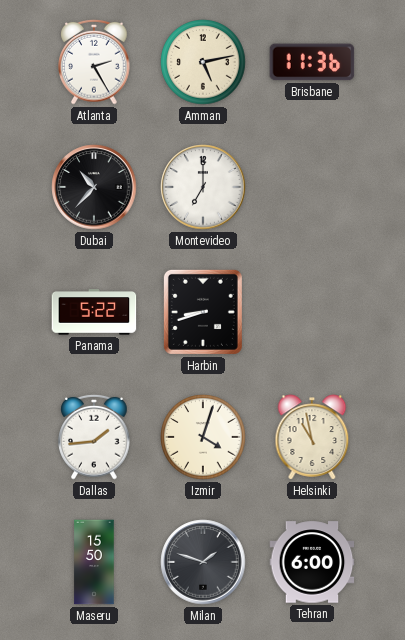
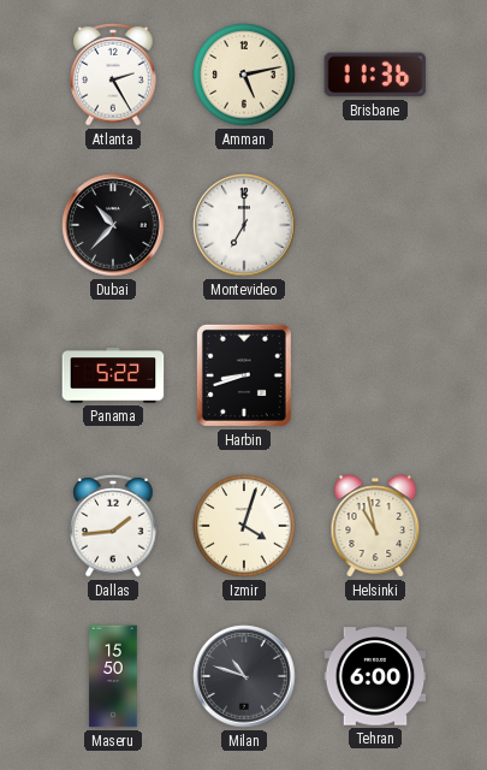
Milan: 1:48 -> 10:48
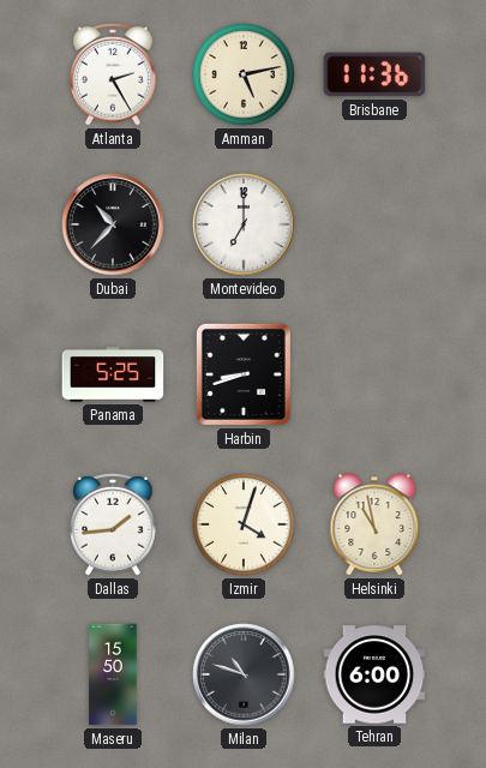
Panama: 5:22 -> 5:25
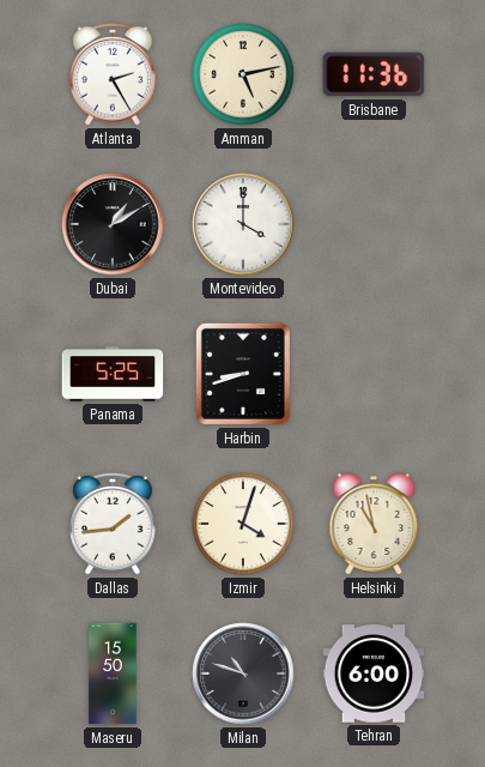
Dubai: 10:37 -> 1:10
Montevideo: 7:00 -> 4:00
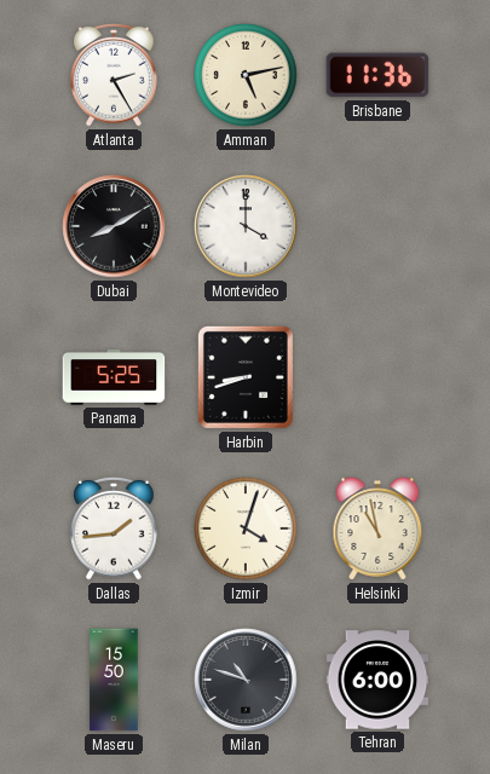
Dubai: 1:10 -> 8:10
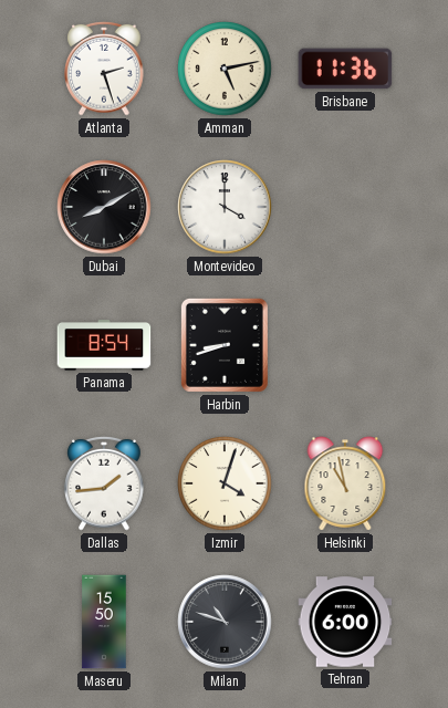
Atlanta: 2:25 -> 2:27
Panama: 5:25 -> 8:54
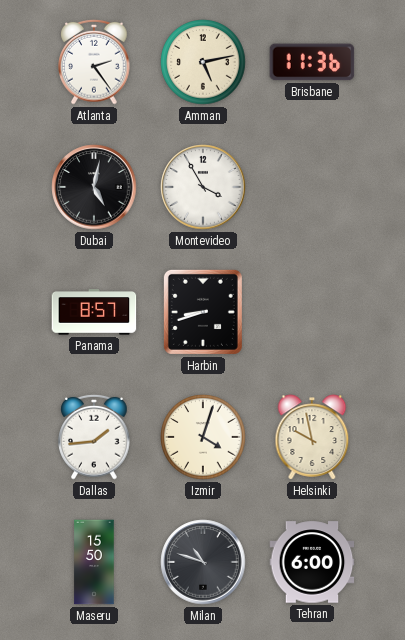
Atlanta: 2:27 -> 2:24
Dubai: 8:10 -> 5:02
Montevideo: 4:00 -> 3:55
Panama: 8:54 -> 8:57
Helsinki: 10:58 -> 9:58
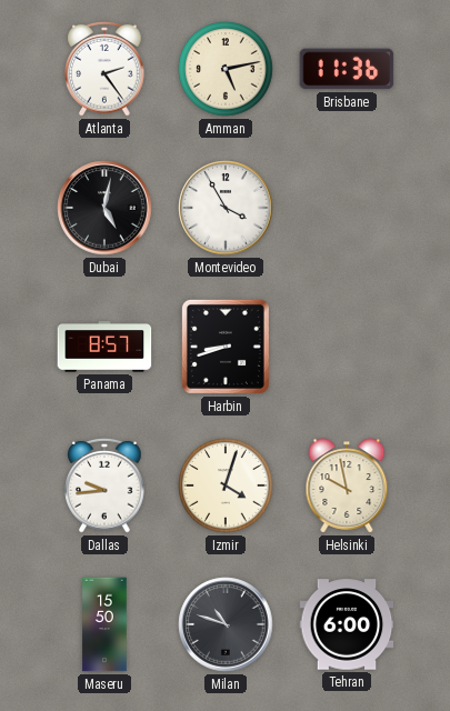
Dallas: 1:44 -> 9:44
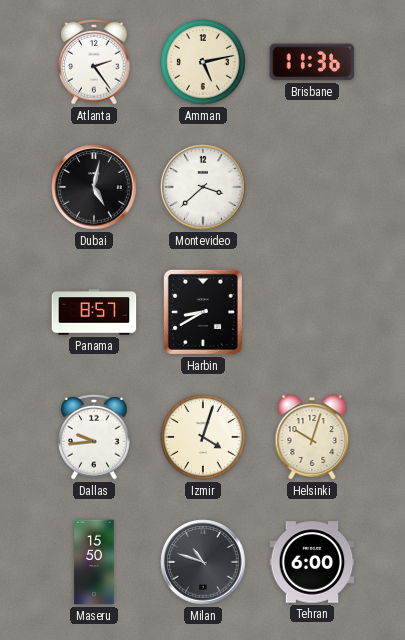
Montevideo: 3:55 -> 3:38
Harbin: 8:42 -> 8:40
Helsinki: 9:58 -> 10:03
